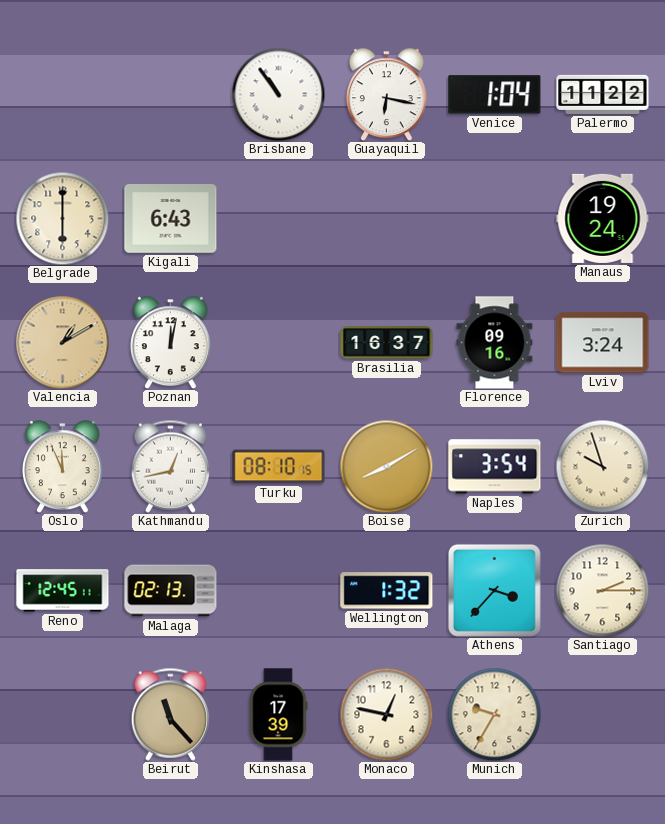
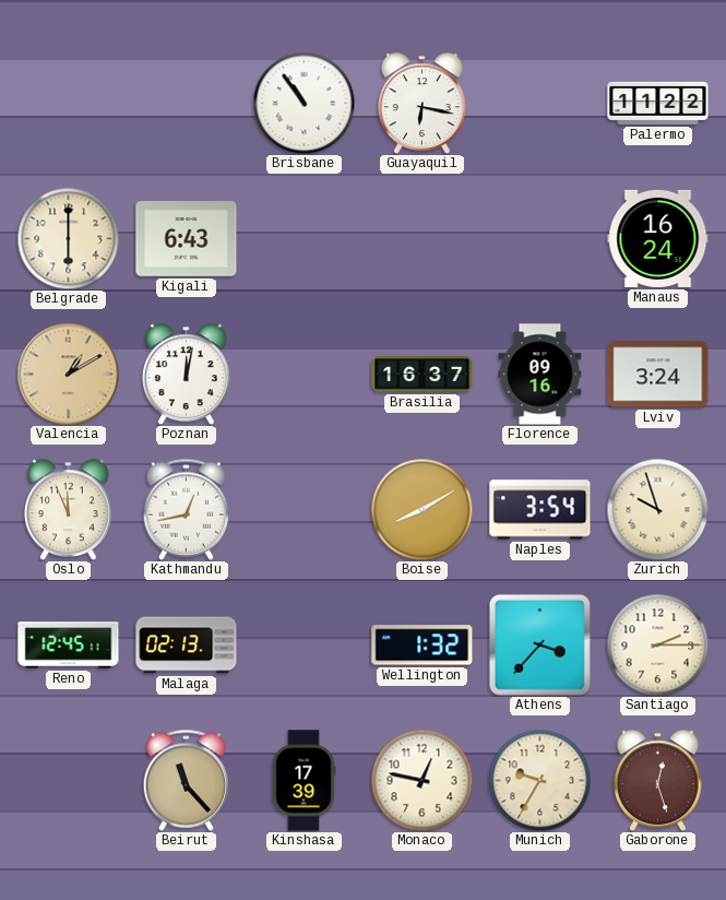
Venice: 1:04 -> none
Manaus: 19:24 -> 16:24
Turku: 08:10 -> none
Gaborone: none -> 12:27
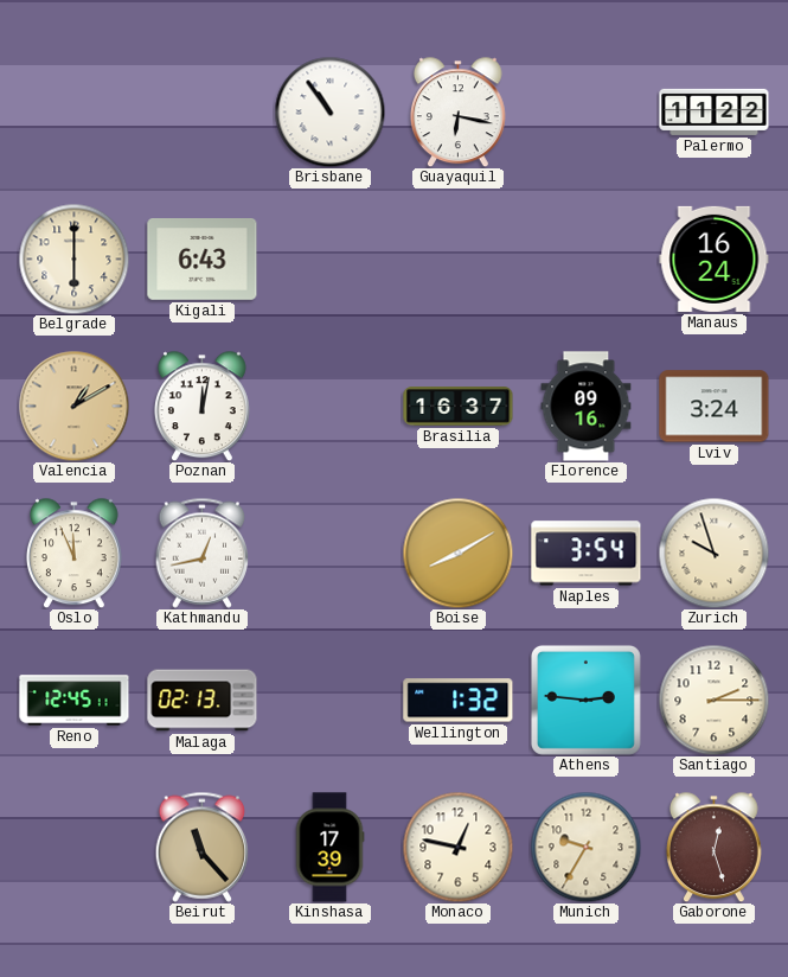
Athens: 3:37 -> 2:46
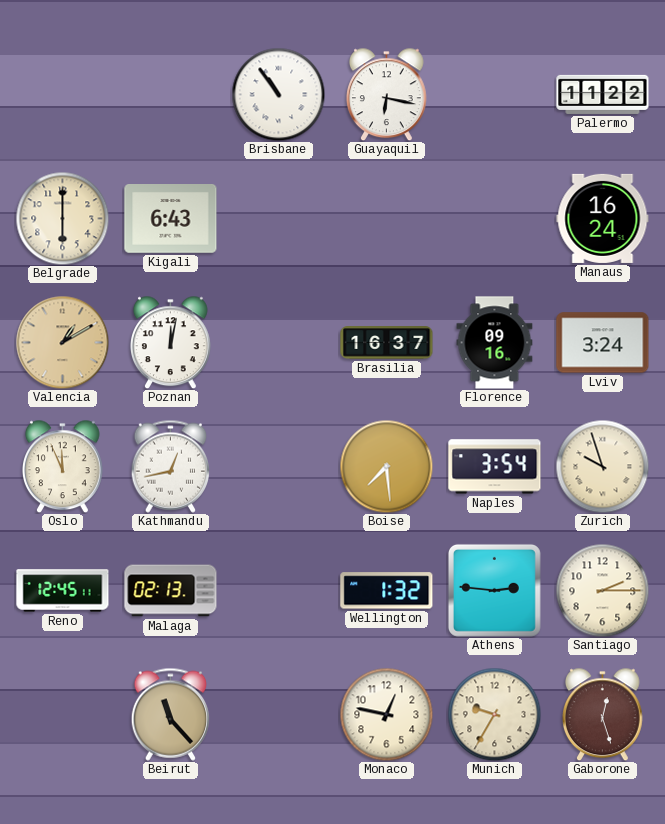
Boise: 8:10 -> 7:29
Kinshasa: 17:39 -> none
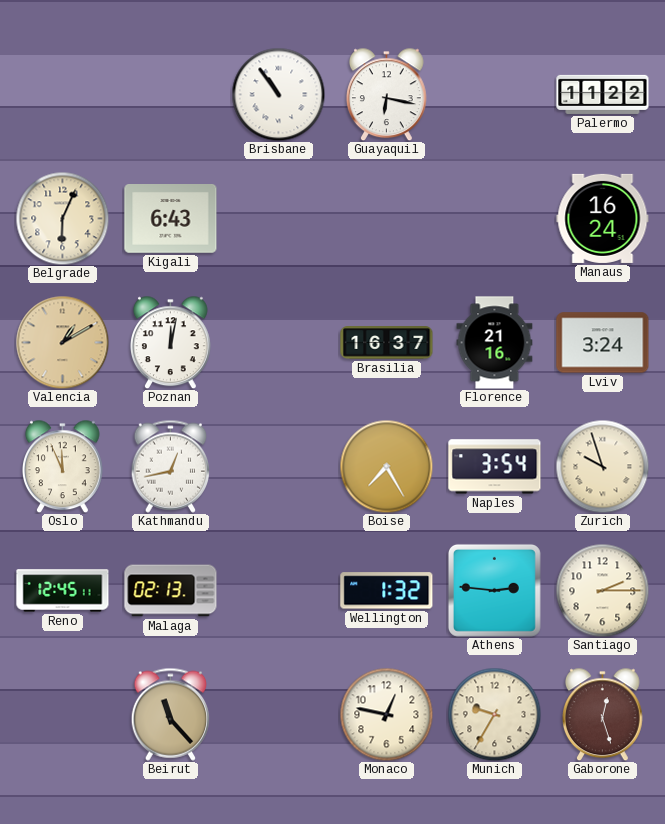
Belgrade: 6:00 -> 6:04
Florence: 09:16 -> 21:16
Boise: 7:29 -> 7:25
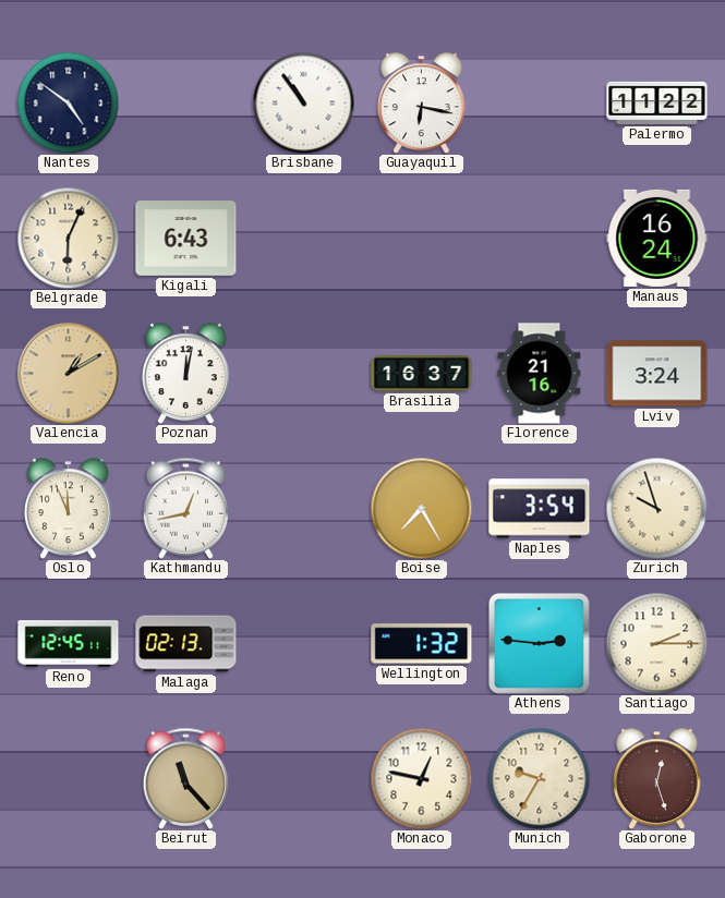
Nantes: none -> 4:51
